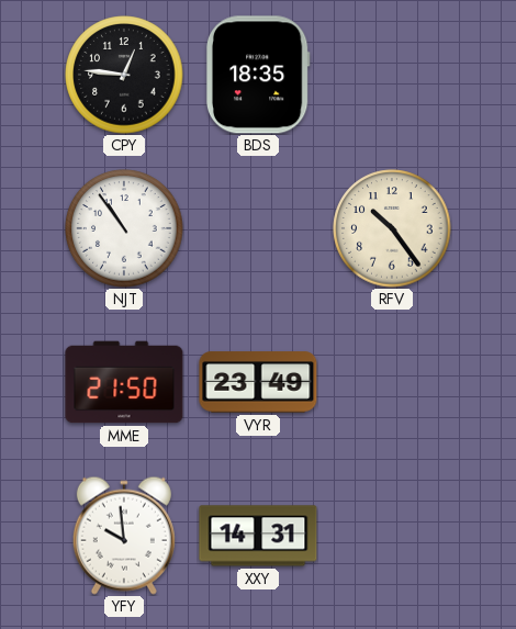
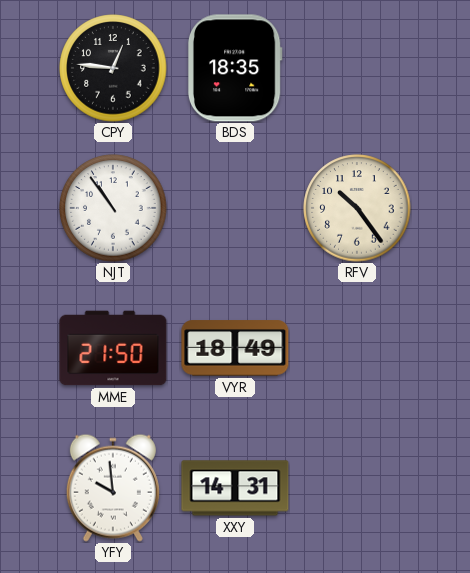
VYR: 23:49 -> 18:49
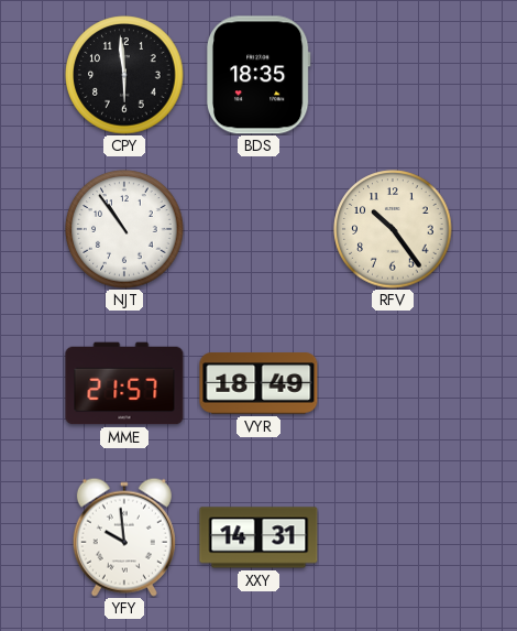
CPY: 12:46 -> 5:59
MME: 21:50 -> 21:57
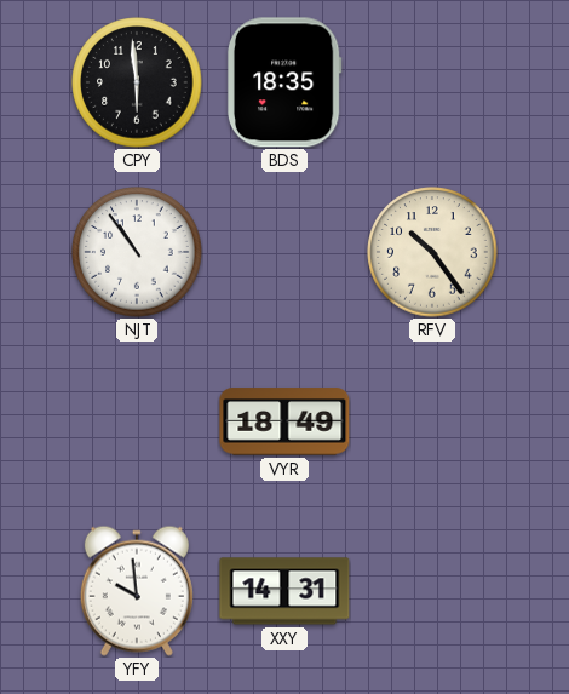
MME: 21:57 -> none
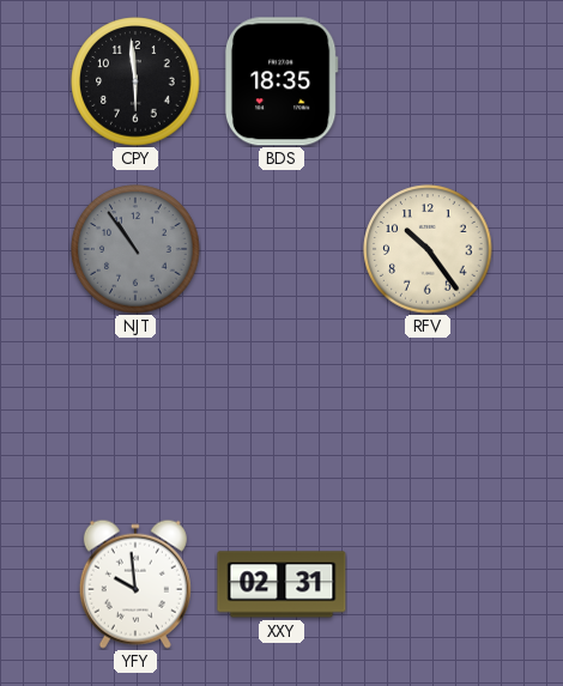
NJT dial: white -> grey
VYR: 18:49 -> none
XXY: 14:31 -> 02:31
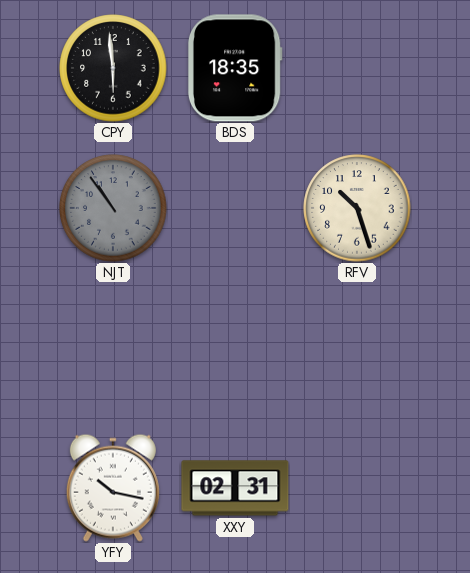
RFV: 10:24 -> 10:27
YFY: 9:59 -> 10:17
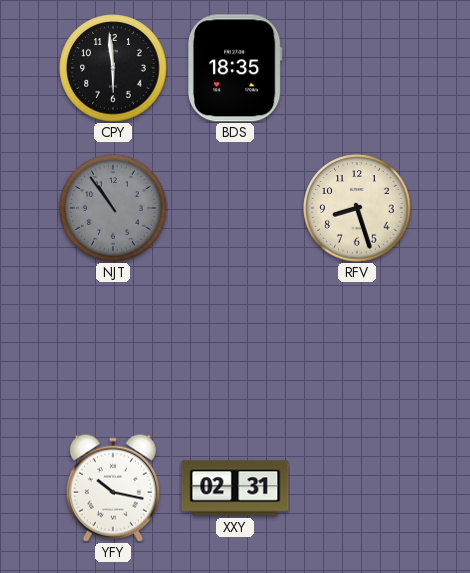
RFV: 10:27 -> 8:27
